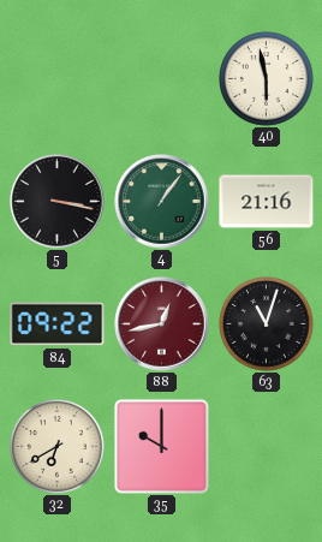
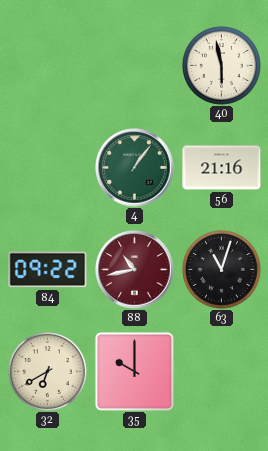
5: 3:17 -> none
88: 12:43 -> 10:43
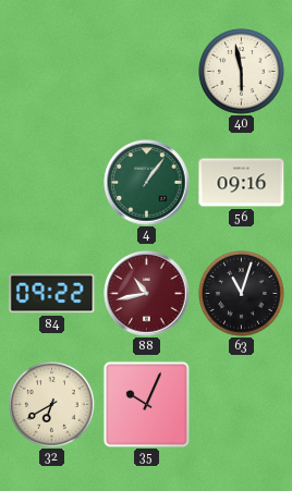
56: 21:16 -> 09:16
35: 10:00 -> 10:04
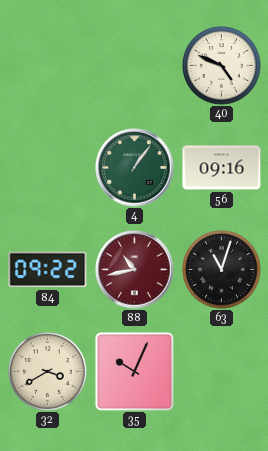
40: 5:58 -> 4:49
32: 6:40 -> 3:40
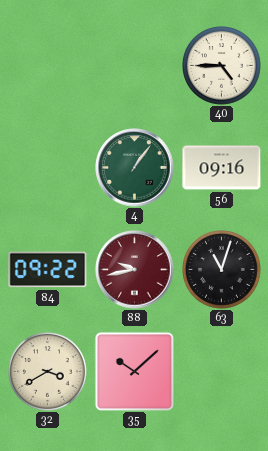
40: 4:49 -> 4:45
88: 10:43 -> 9:43
35: 10:04 -> 10:08
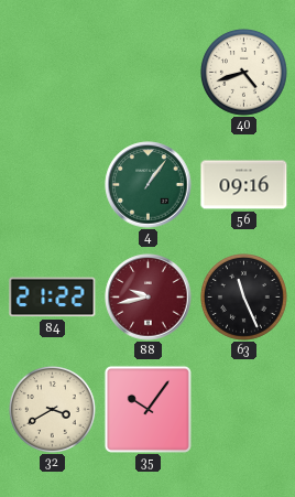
40: 4:45 -> 4:42
84: 09:22 -> 21:22
63: 11:03 -> 11:26
35: 10:08 -> 10:06
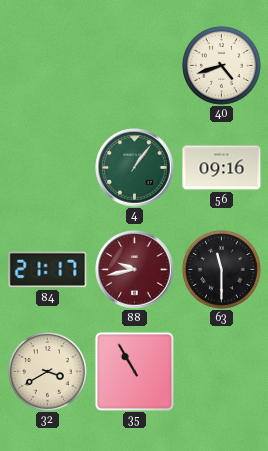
84: 21:22 -> 21:17
63: 11:26 -> 11:30
35: 10:06 -> 10:55
